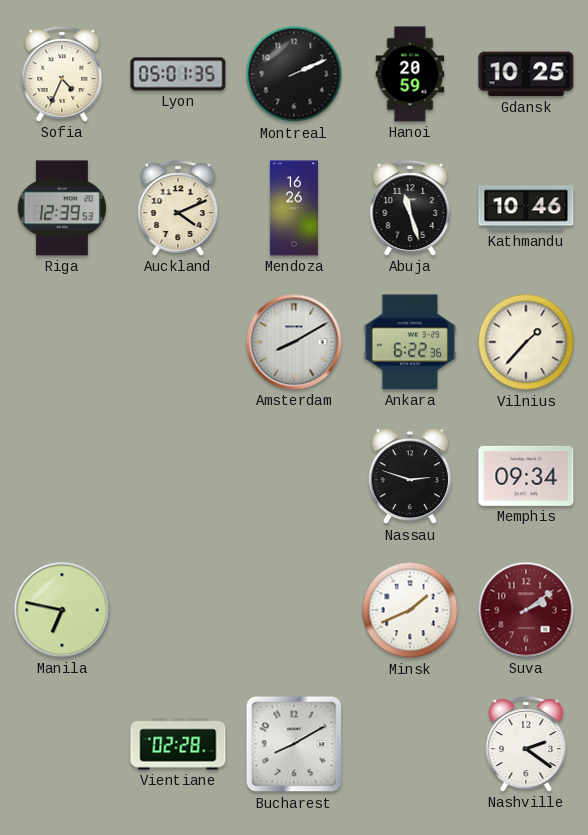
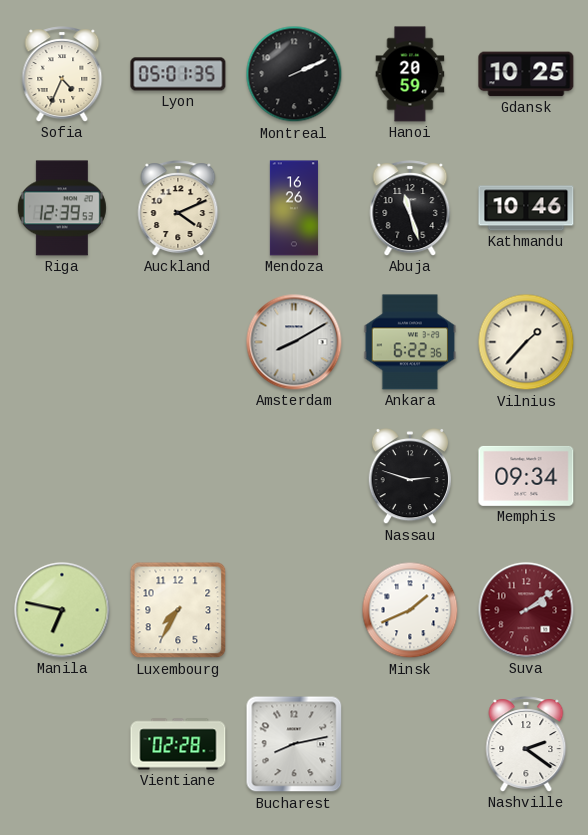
Luxembourg: none -> 7:35
Bucharest: 8:10 -> 8:13
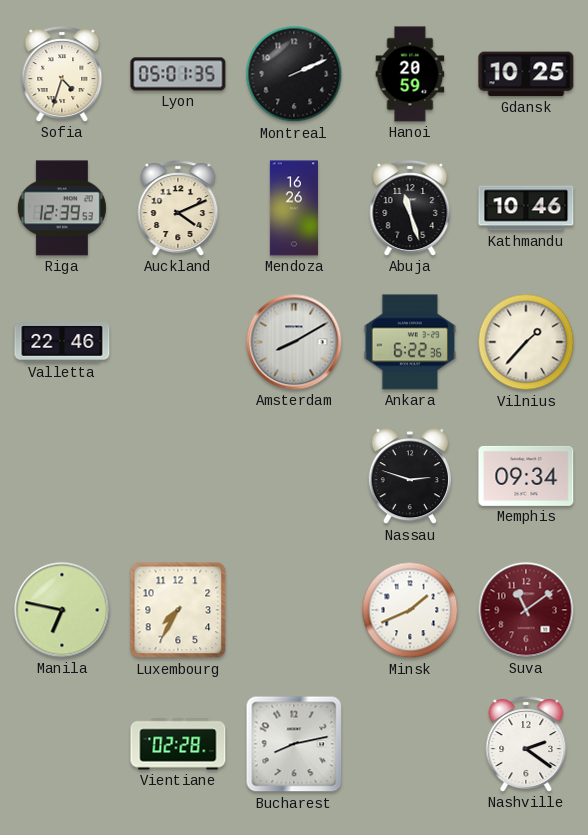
Sofia: 4:34 -> 4:33
Valletta: none -> 22:46
Suva: 2:09 -> 11:09
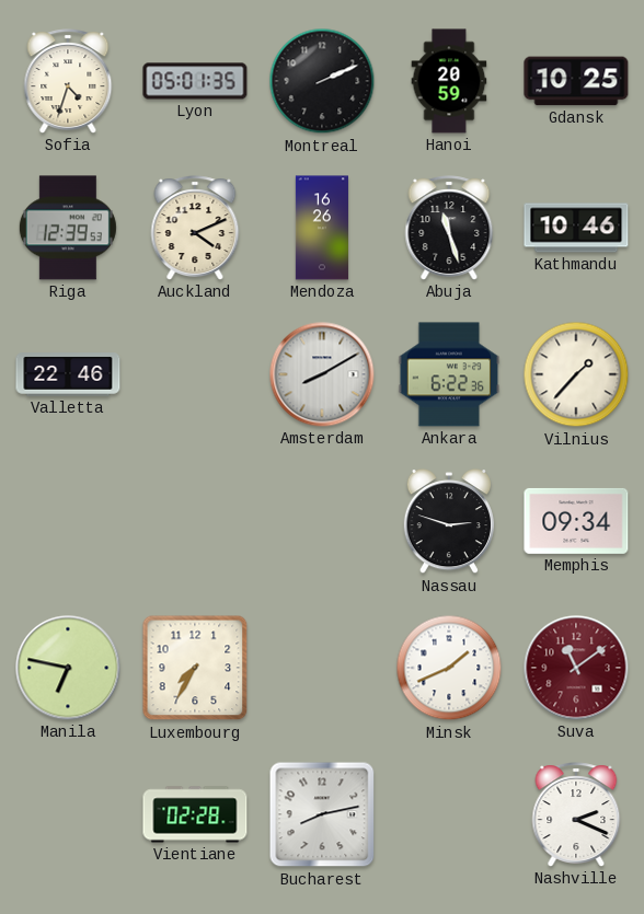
Nashville: 2:21 -> 2:19
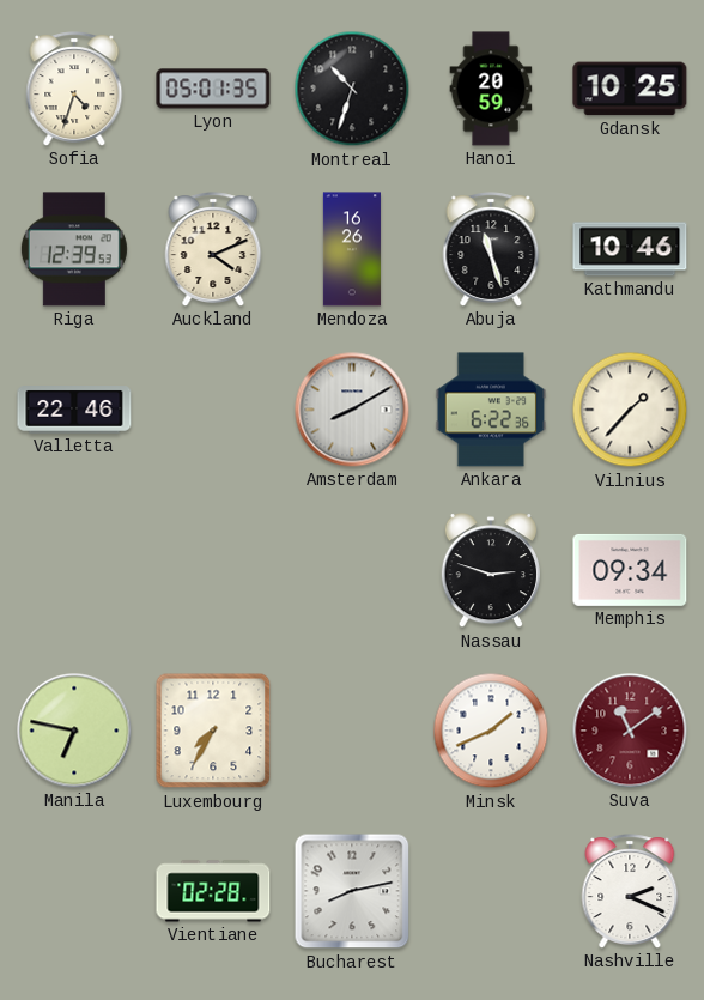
Montreal: 2:11 -> 10:33
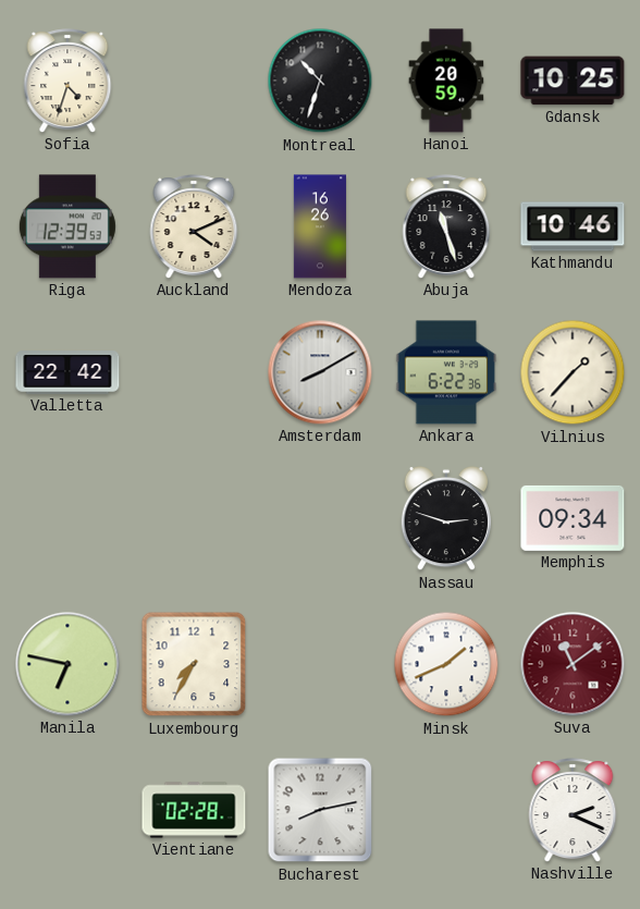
Lyon: 05:01 -> none
Valletta: 22:46 -> 22:42
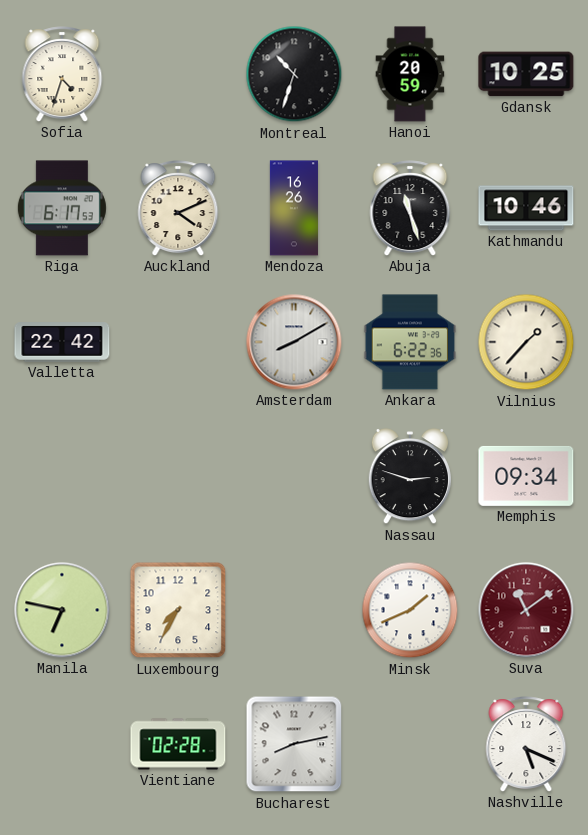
Riga: 12:39 -> 6:17
Nashville: 2:19 -> 5:19
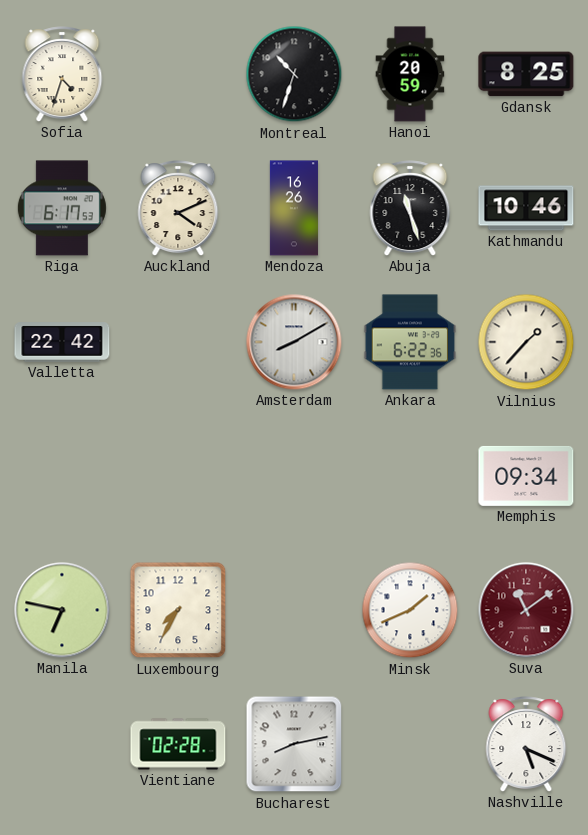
Gdansk: 10:25 -> 8:25
Nassau: 2:48 -> none
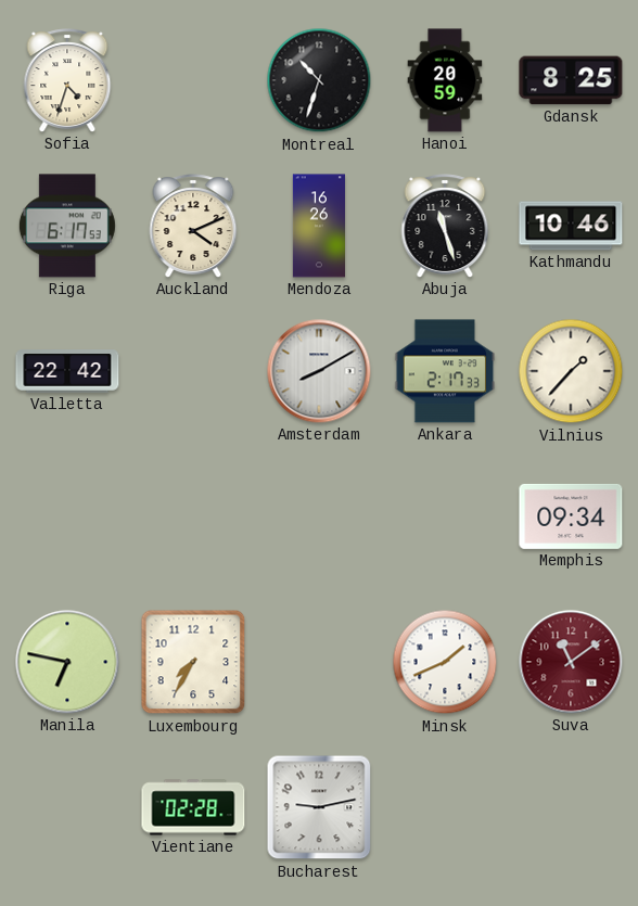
Ankara: 6:22 -> 2:17
Bucharest: 8:13 -> 9:13
Nashville: 5:19 -> none
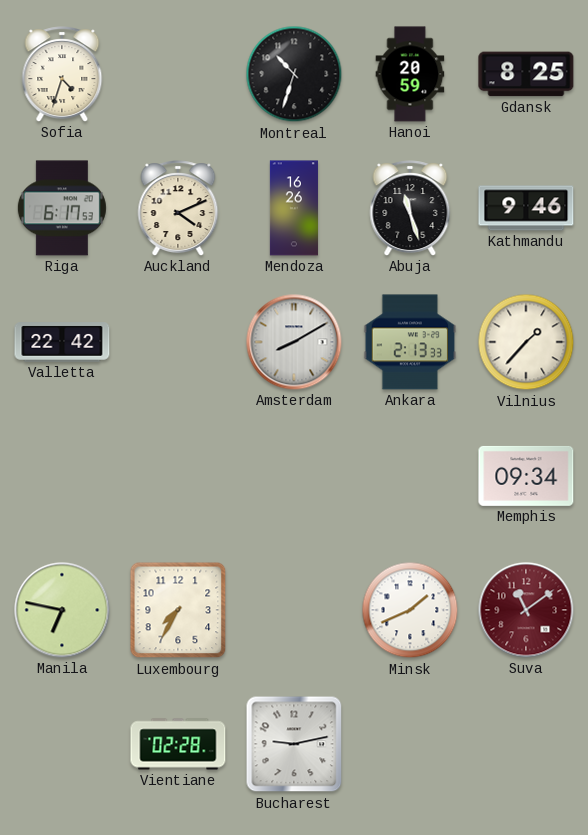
Kathmandu: 10:46 -> 9:46
Ankara: 2:17 -> 2:13
